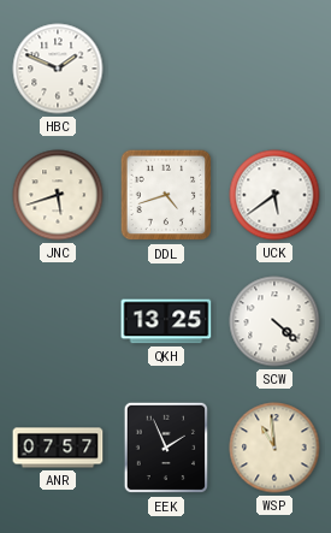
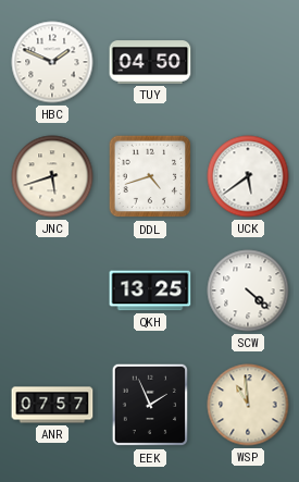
TUY: none -> 04:50
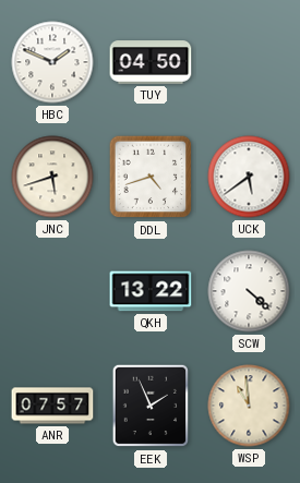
QKH: 13:25 -> 13:22
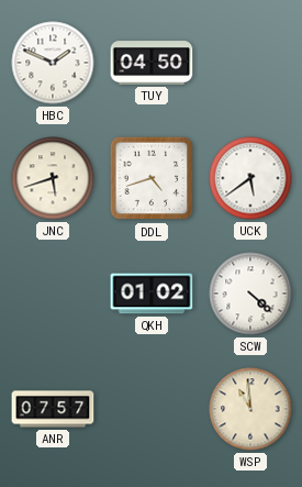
QKH: 13:22 -> 01:02
EEK: 1:56 -> none
